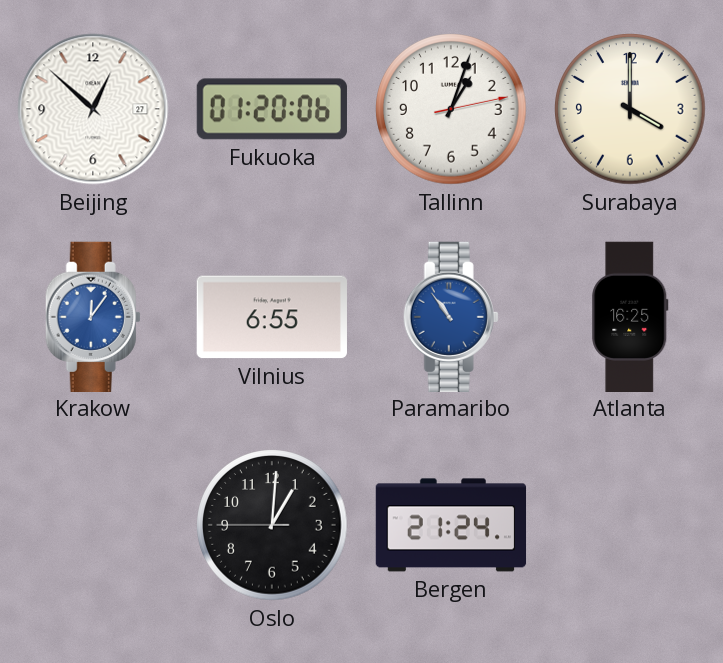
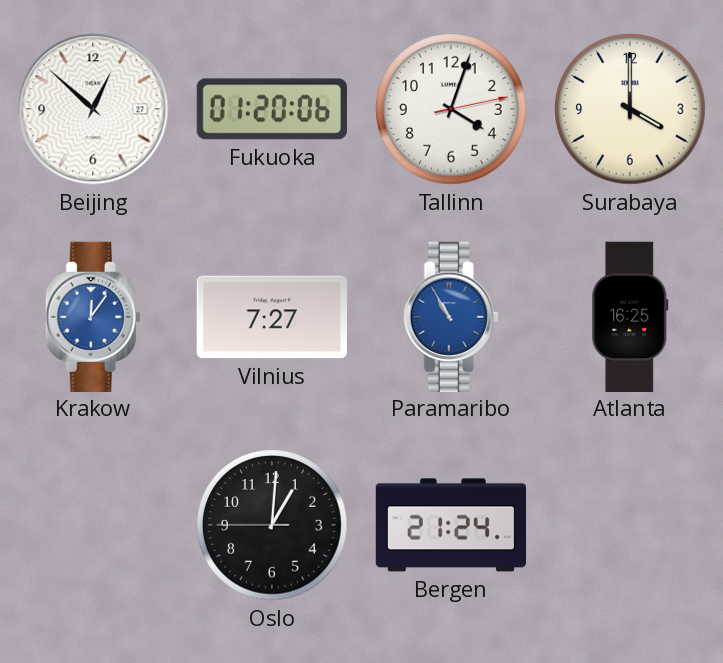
Tallinn: 1:03 -> 4:03
Vilnius: 6:55 -> 7:27
Paramaribo: 10:54 -> 10:55
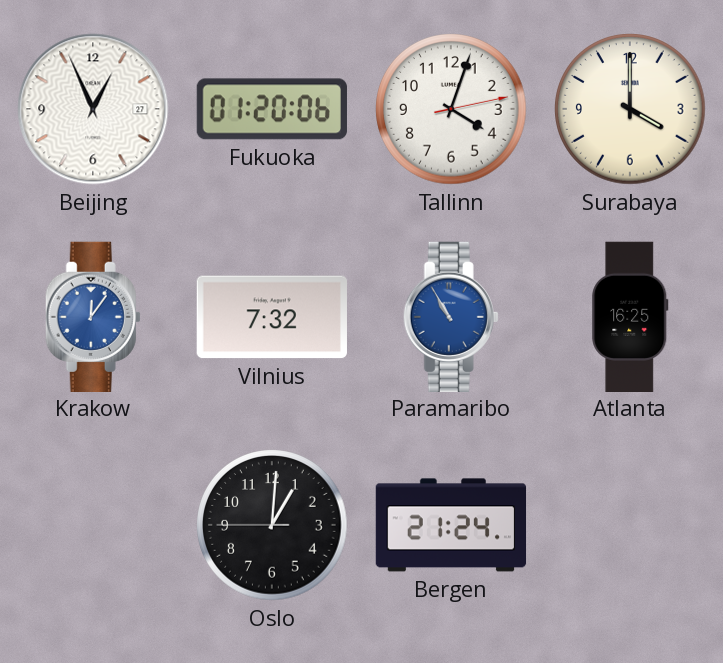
Beijing: 12:52 -> 12:56
Vilnius: 7:27 -> 7:32
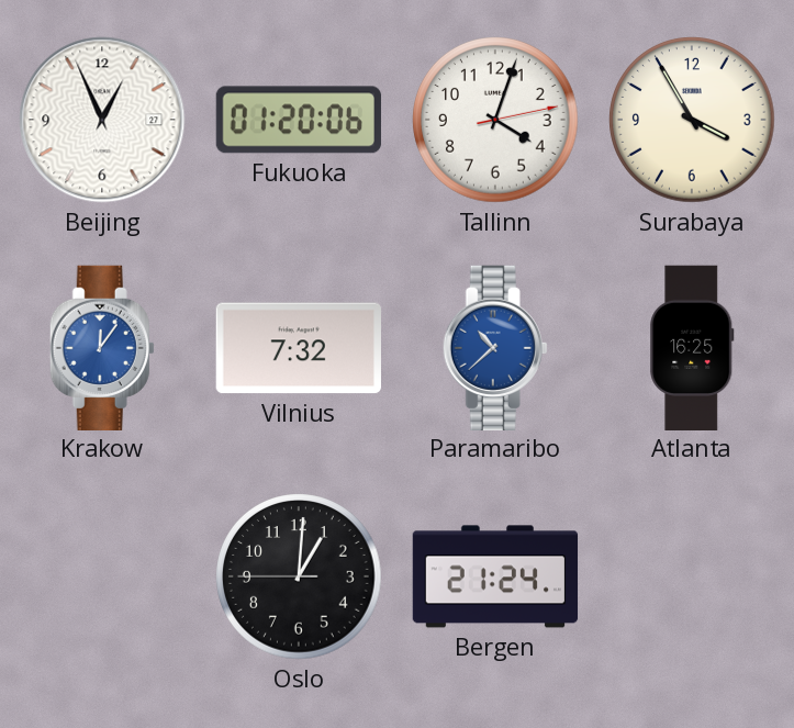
Surabaya: 4:00 -> 3:55
Paramaribo: 10:55 -> 10:38
